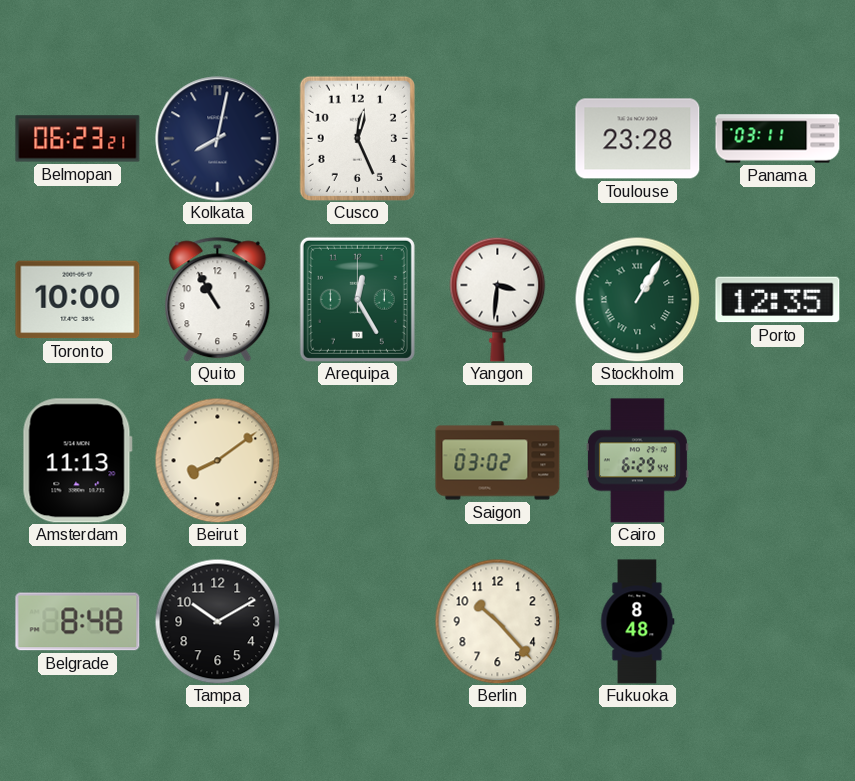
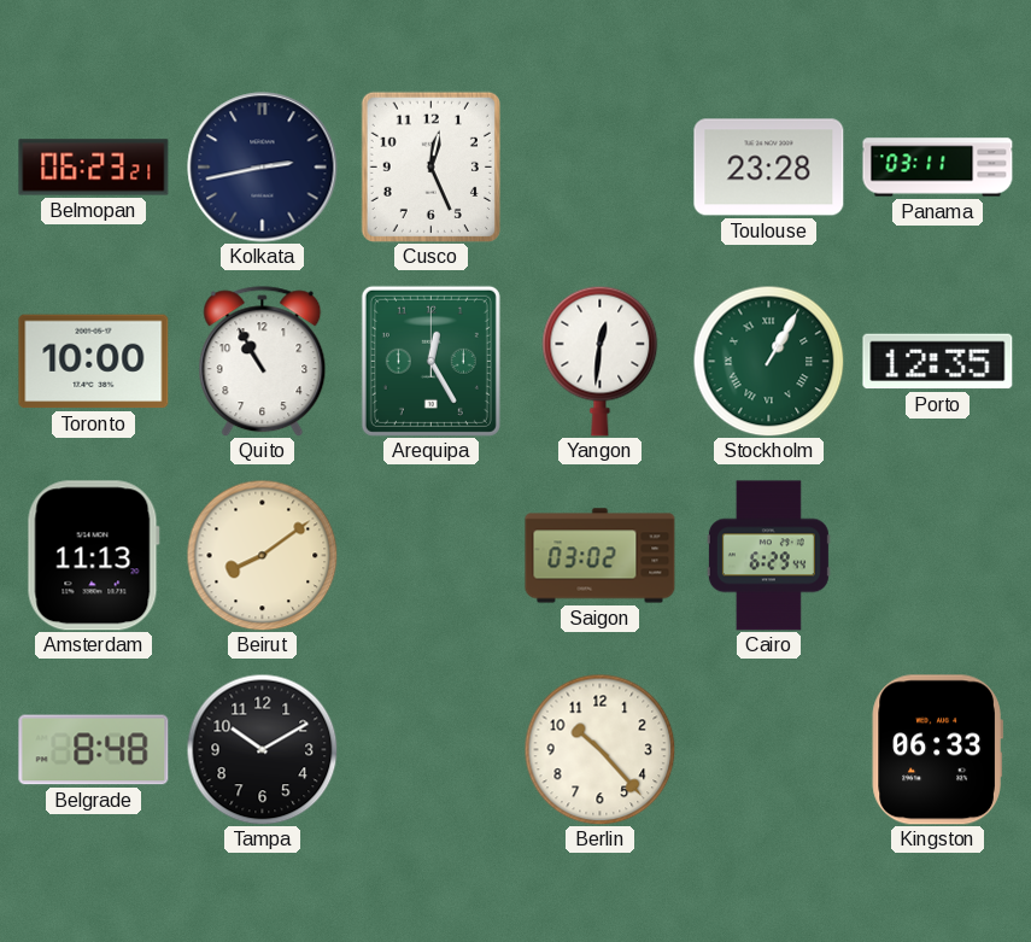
Kolkata: 8:02 -> 2:43
Yangon: 3:31 -> 12:31
Fukuoka: 8:48 -> none
Kingston: none -> 06:33
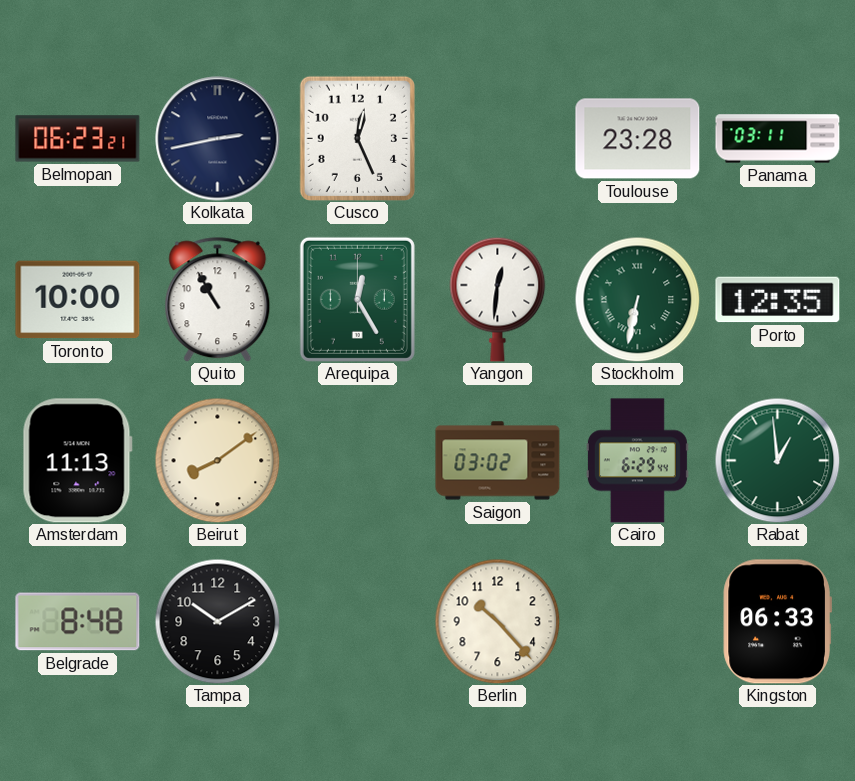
Stockholm: 1:05 -> 6:32
Rabat: none -> 12:59
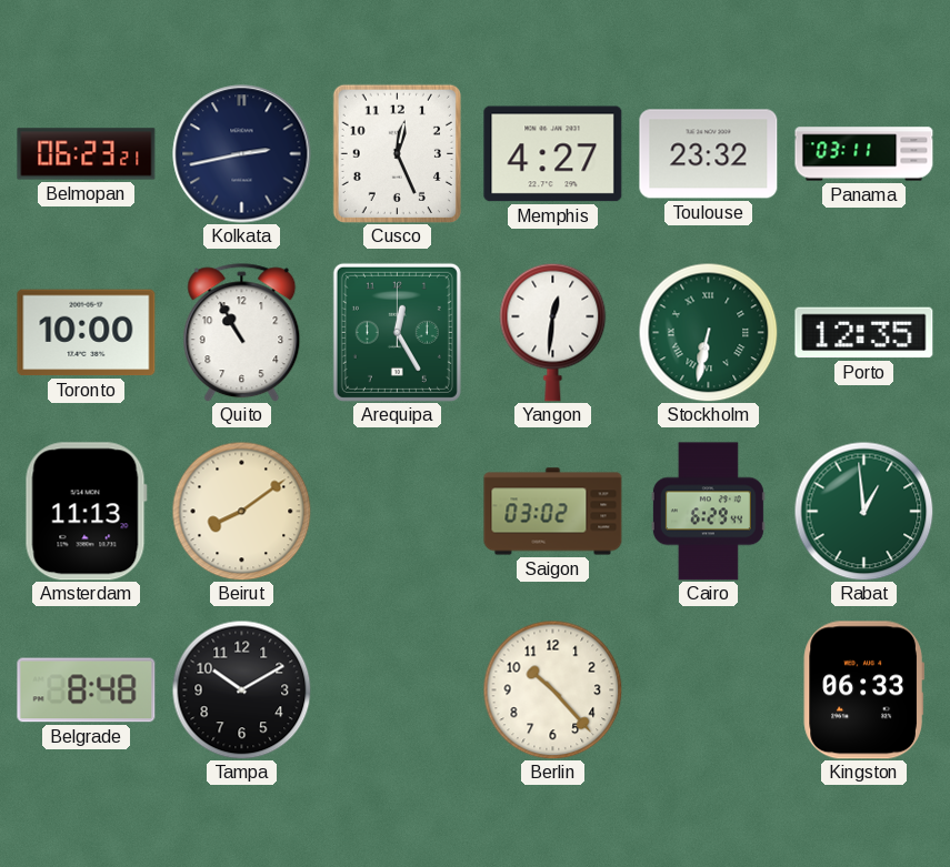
Memphis: none -> 4:27
Toulouse: 23:28 -> 23:32
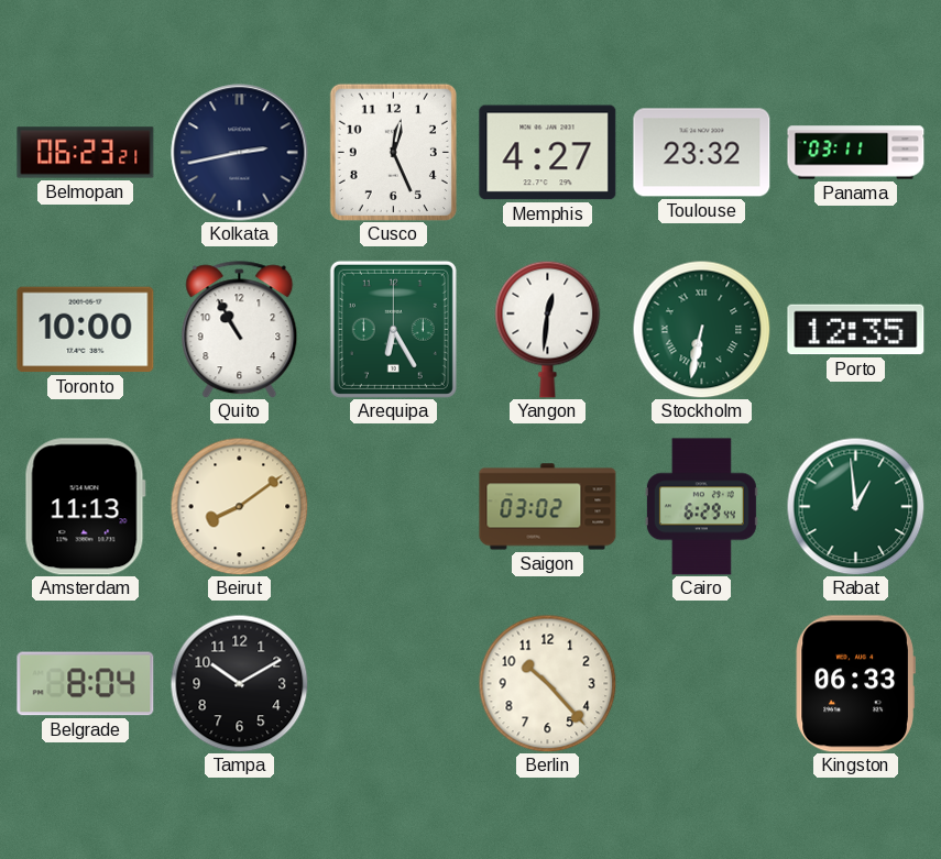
Arequipa: 12:25 -> 6:25
Belgrade: 8:48 -> 8:04
